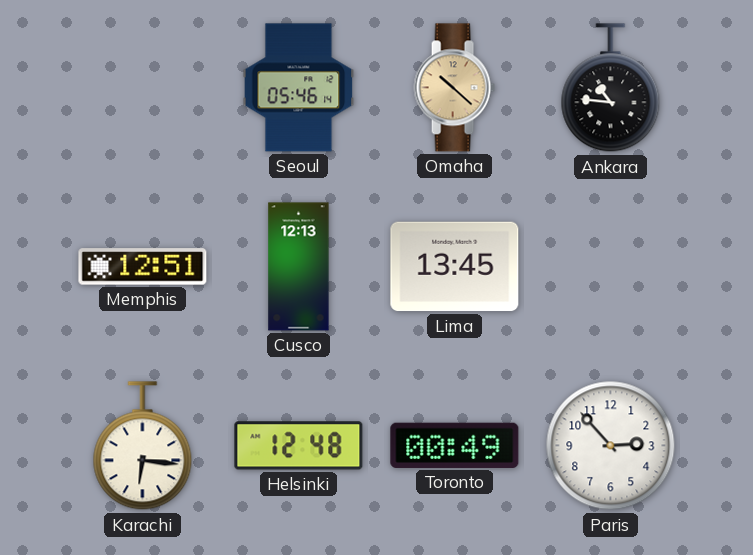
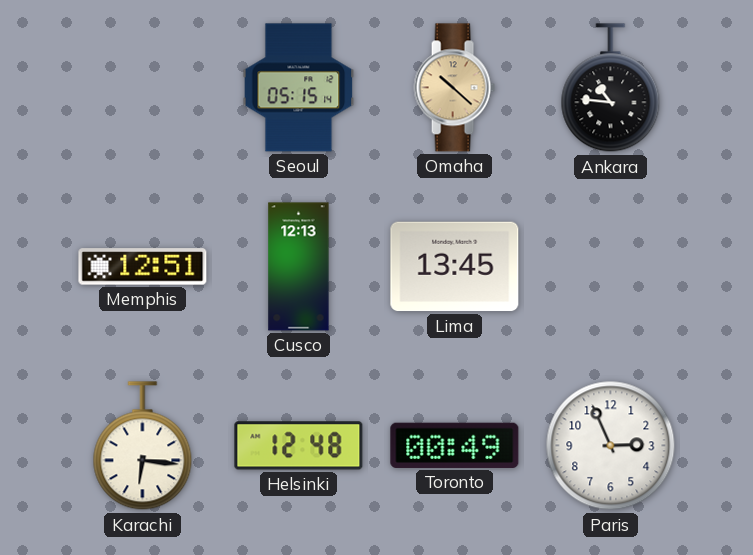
Seoul: 05:46 -> 05:15
Paris: 2:53 -> 2:56
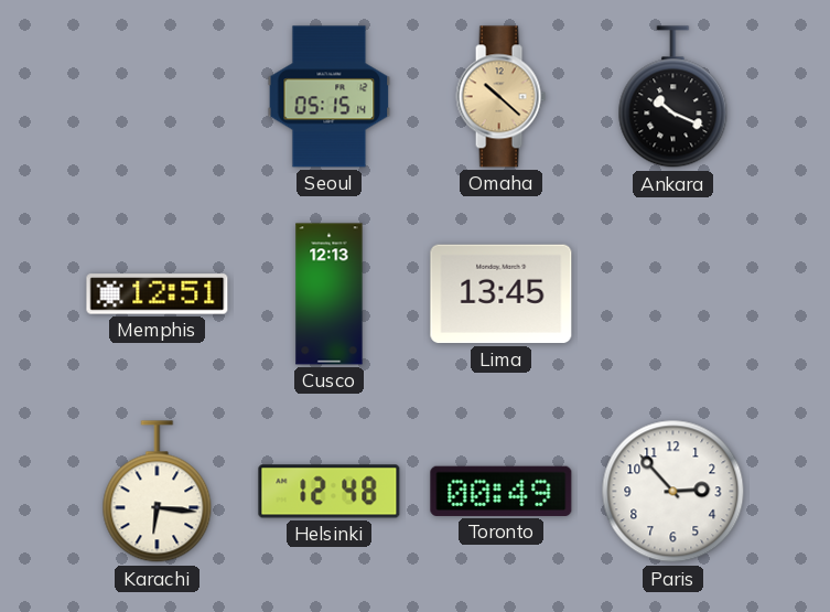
Ankara: 10:46 -> 10:19
Paris: 2:56 -> 2:53
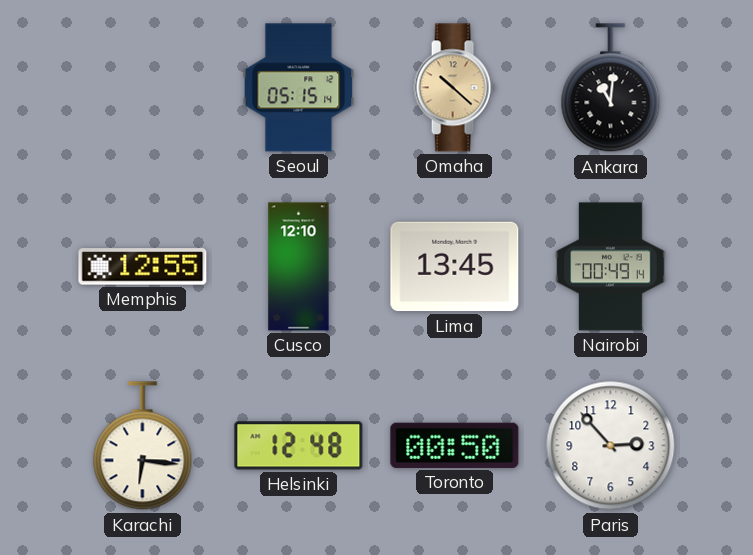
Ankara: 10:19 -> 11:01
Memphis: 12:51 -> 12:55
Cusco: 12:13 -> 12:10
Nairobi: none -> 00:49
Toronto: 00:49 -> 00:50
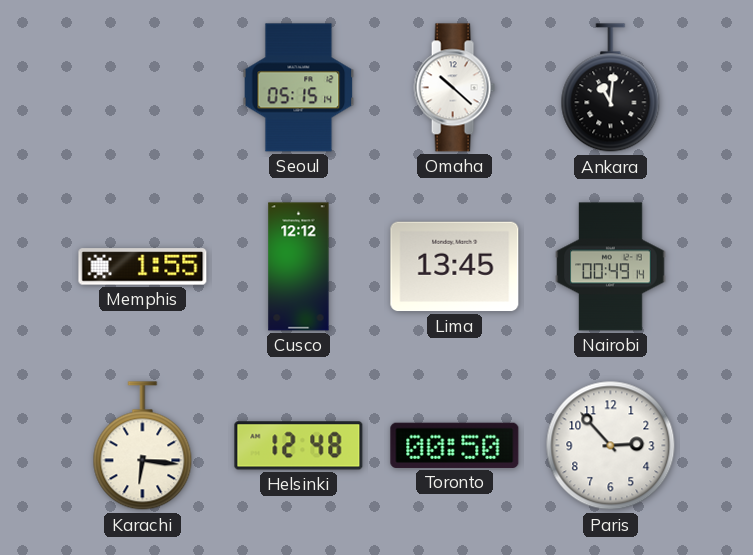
Omaha dial: champagne -> white
Memphis: 12:55 -> 1:55
Cusco: 12:10 -> 12:12
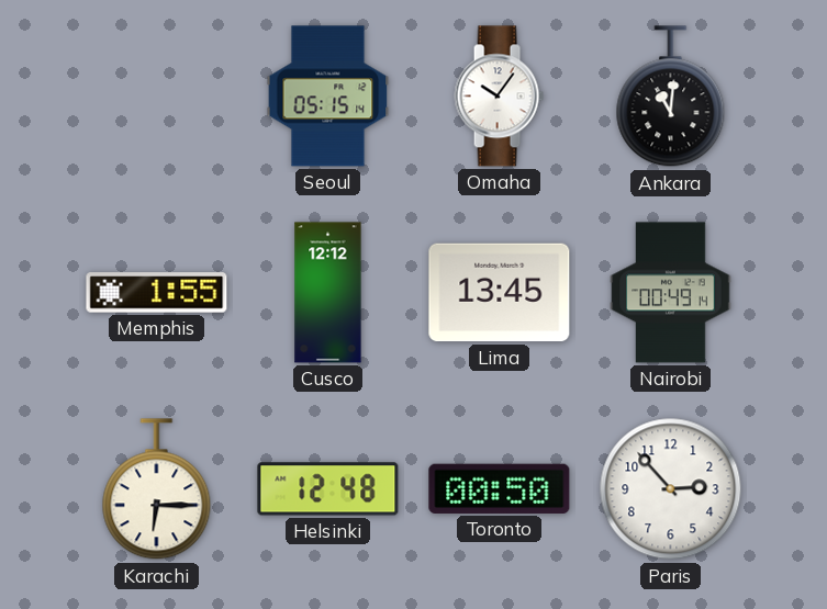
Omaha: 10:22 -> 10:06
Karachi: 6:16 -> 6:15
